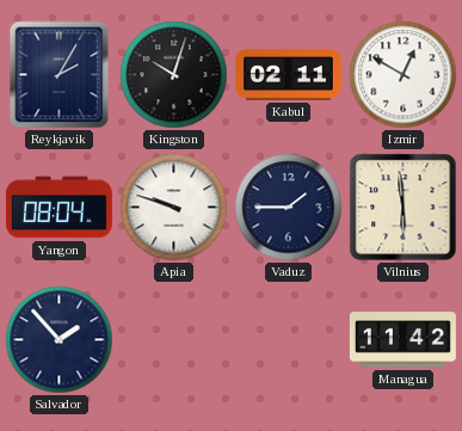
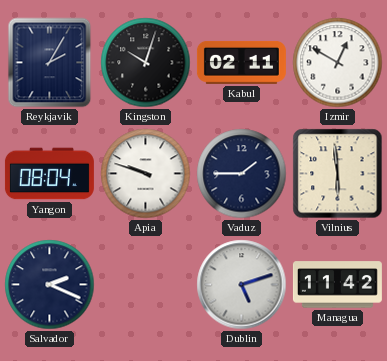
Salvador: 1:53 -> 2:19
Dublin: none -> 5:12
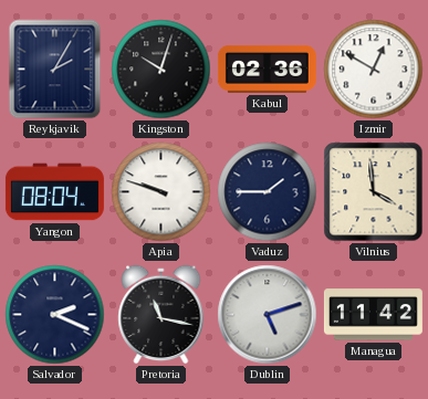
Kabul: 02:11 -> 02:36
Vilnius: 5:59 -> 3:59
Pretoria: none -> 11:17
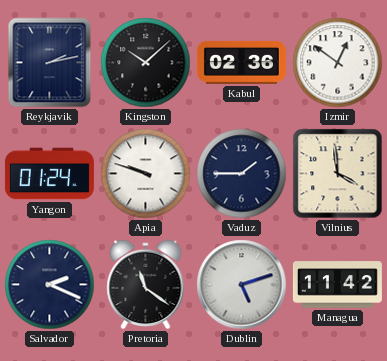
Reykjavik: 2:05 -> 2:13
Kingston: 10:03 -> 10:08
Izmir: 12:50 -> 12:51
Yangon: 08:04 -> 01:24
Pretoria: 11:17 -> 11:21
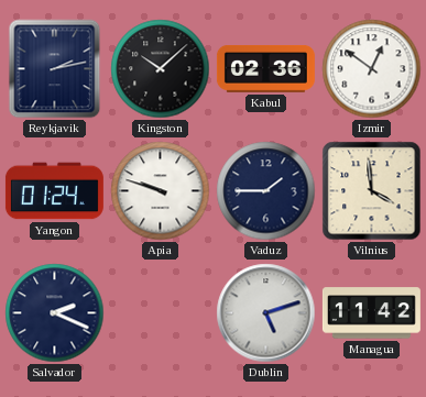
Pretoria: 11:21 -> none
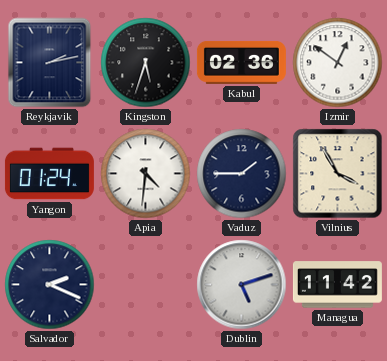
Kingston: 10:08 -> 5:33
Apia: 9:48 -> 4:31
Vilnius: 3:59 -> 3:55
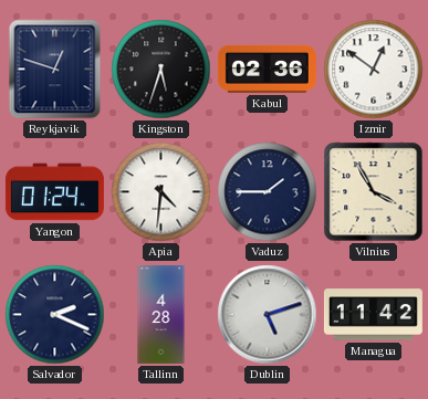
Reykjavik: 2:13 -> 12:48
Tallinn: none -> 4:28
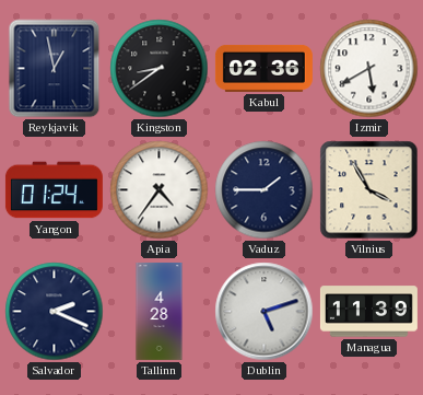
Reykjavik: 12:48 -> 12:58
Kingston: 5:33 -> 8:39
Izmir: 12:51 -> 5:40
Apia: 4:31 -> 4:36
Managua: 11:42 -> 11:39
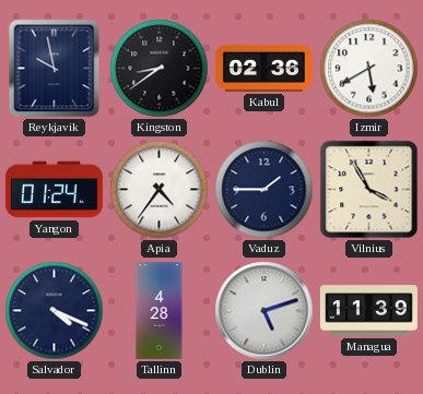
Reykjavik: 12:58 -> 9:58
Salvador: 2:19 -> 4:19
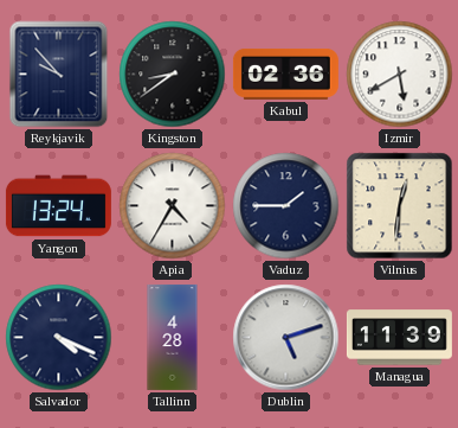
Reykjavik: 9:58 -> 9:53
Yangon: 01:24 -> 13:24
Apia: 4:36 -> 4:35
Vilnius: 3:55 -> 12:31
